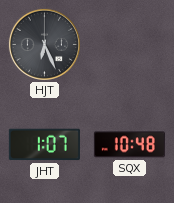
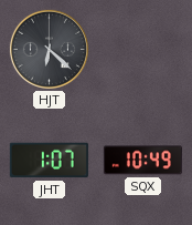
HJT: 6:26 -> 6:22
SQX: 10:48 -> 10:49
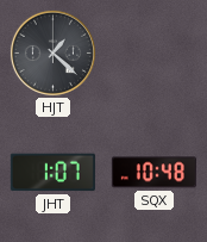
HJT: 6:22 -> 1:22
SQX: 10:49 -> 10:48
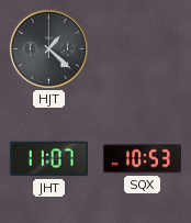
JHT: 1:07 -> 11:07
SQX: 10:48 -> 10:53
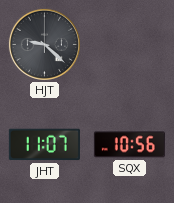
HJT: 1:22 -> 9:22
SQX: 10:53 -> 10:56
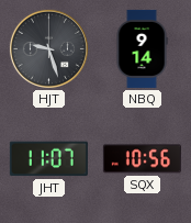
HJT: 9:22 -> 9:27
NBQ: none -> 9:14
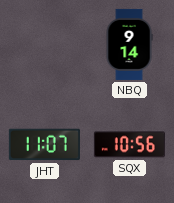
HJT: 9:27 -> none
